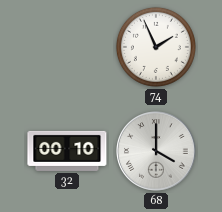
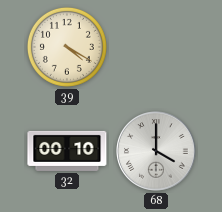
39: none -> 4:20
74: 1:56 -> none
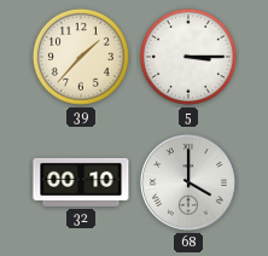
39: 4:20 -> 1:37
5: none -> 3:15
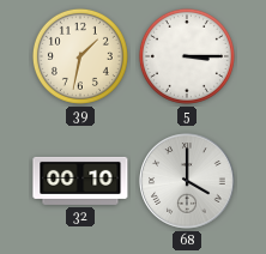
39: 1:37 -> 1:32
